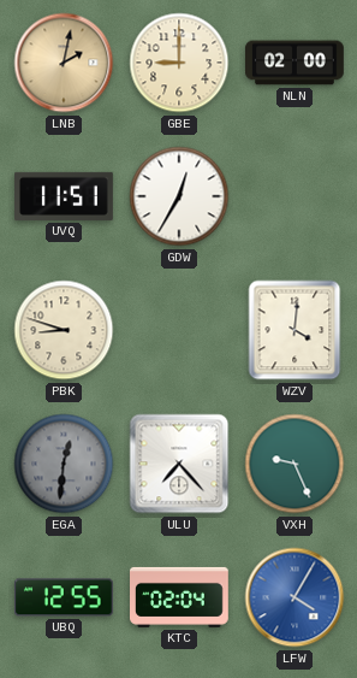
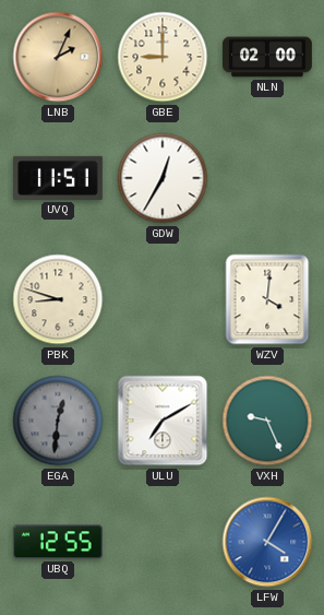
LNB: 2:02 -> 2:04
ULU: 7:23 -> 7:10
KTC: 02:04 -> none
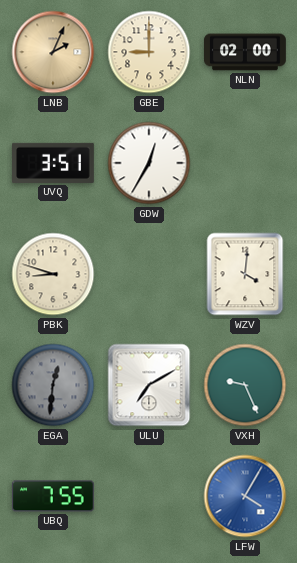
UVQ: 11:51 -> 3:51
UBQ: 12:55 -> 7:55
